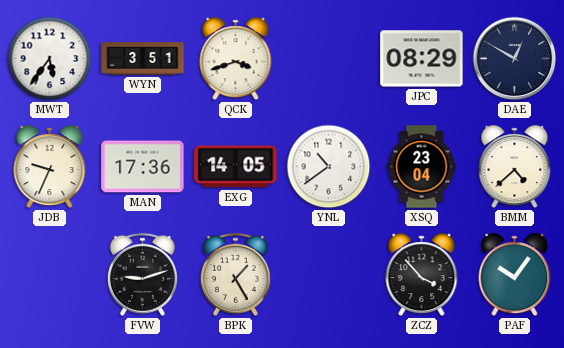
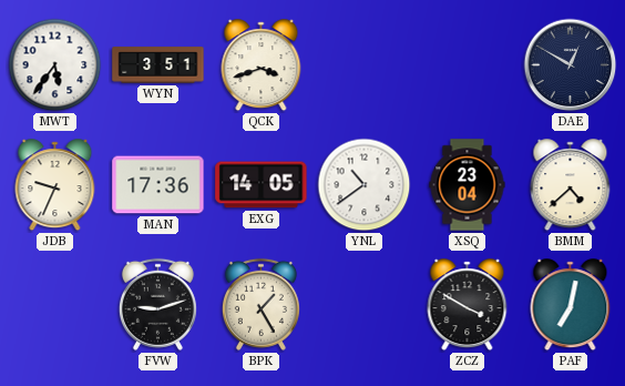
JPC: 08:29 -> none
ZCZ: 3:53 -> 3:50
PAF: 10:06 -> 7:02
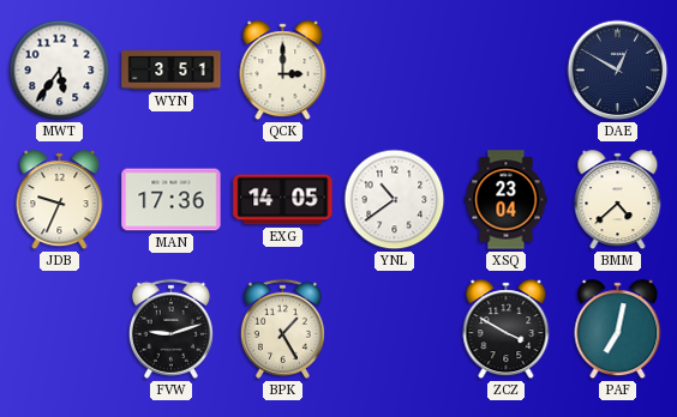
QCK: 3:42 -> 3:00
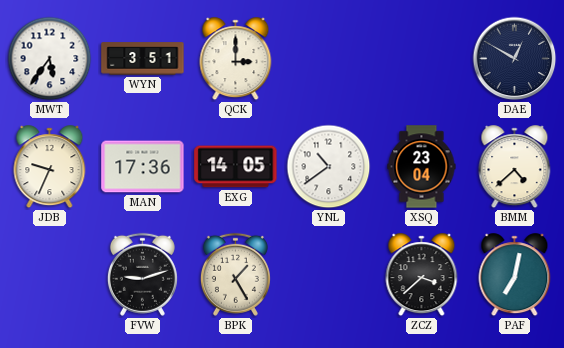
ZCZ: 3:50 -> 3:38
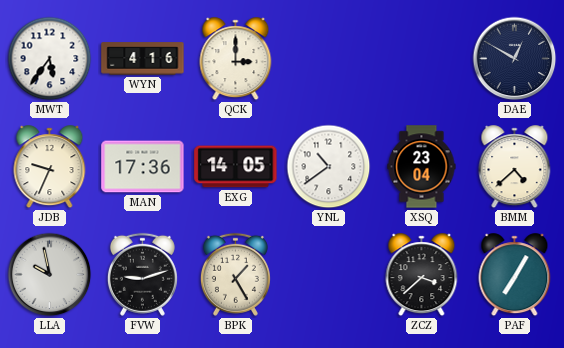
WYN: 3:51 -> 4:16
LLA: none -> 9:58
PAF: 7:02 -> 7:05
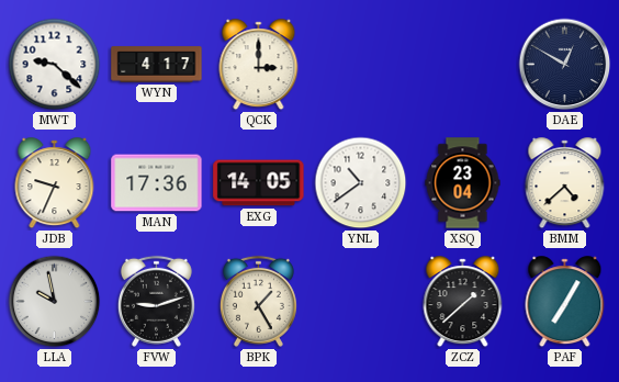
MWT: 5:36 -> 9:22
WYN: 4:16 -> 4:17
ZCZ: 3:38 -> 1:38
